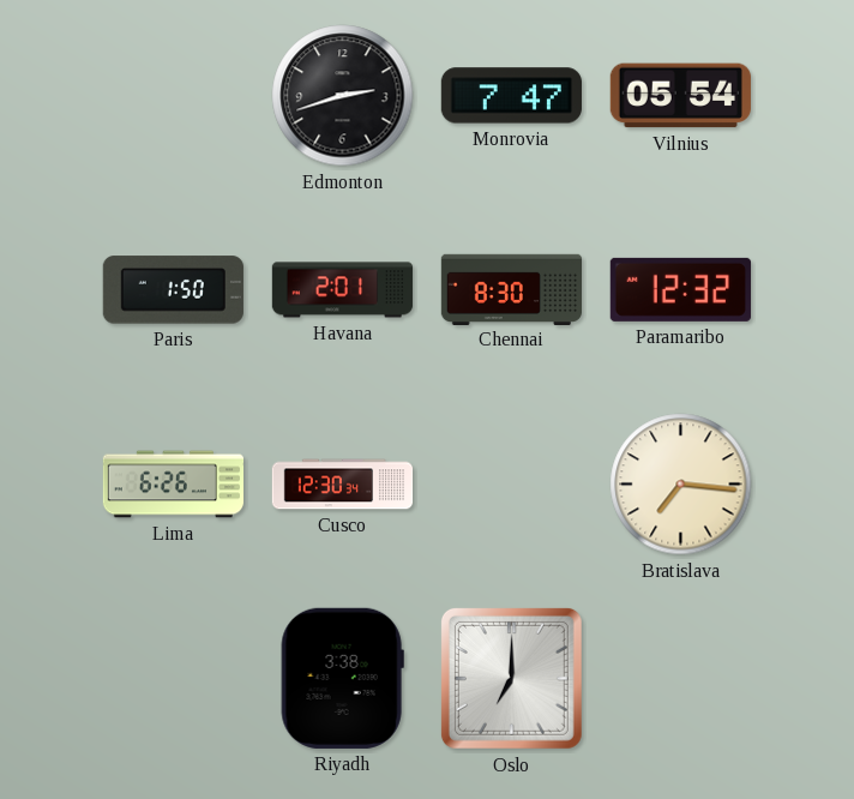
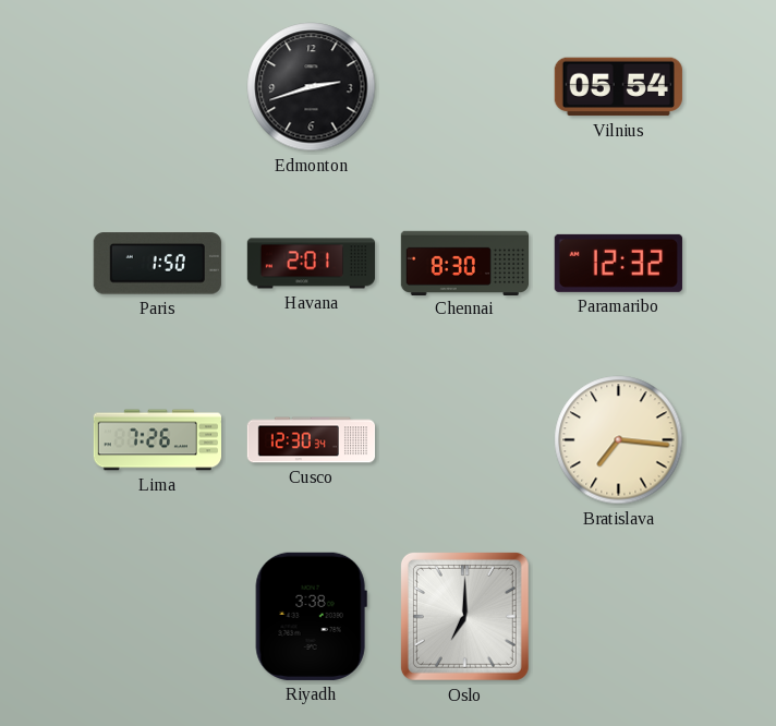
Monrovia: 7:47 -> none
Lima: 6:26 -> 7:26
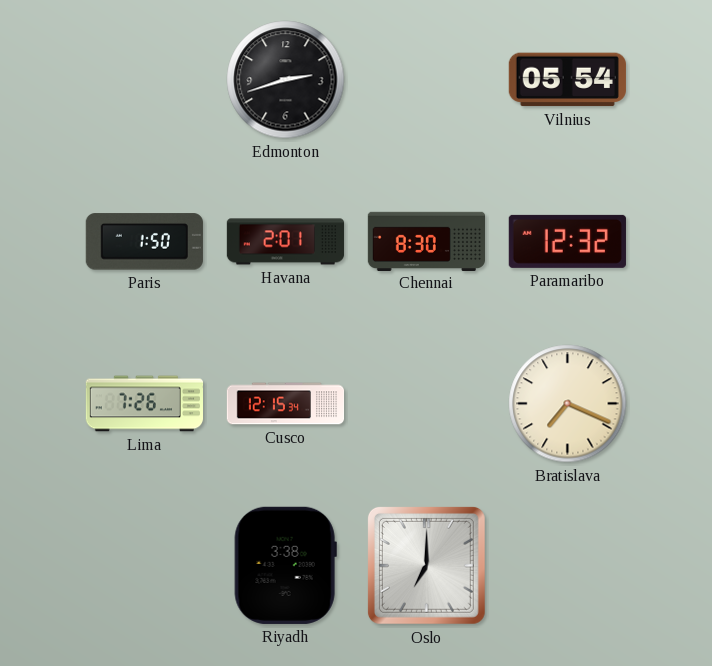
Cusco: 12:30 -> 12:15
Bratislava: 7:16 -> 7:19
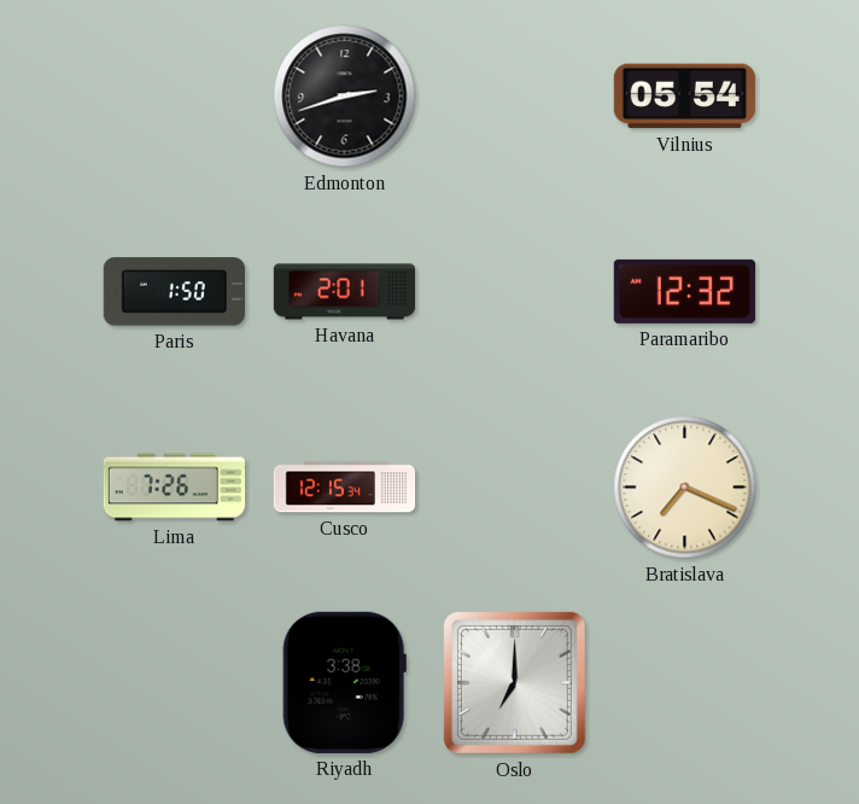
Chennai: 8:30 -> none
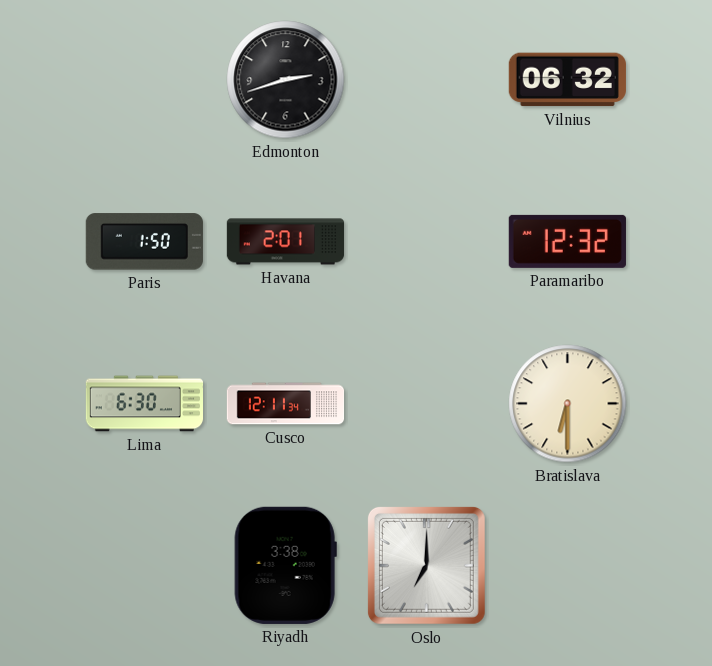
Vilnius: 05:54 -> 06:32
Lima: 7:26 -> 6:30
Cusco: 12:15 -> 12:11
Bratislava: 7:19 -> 6:30
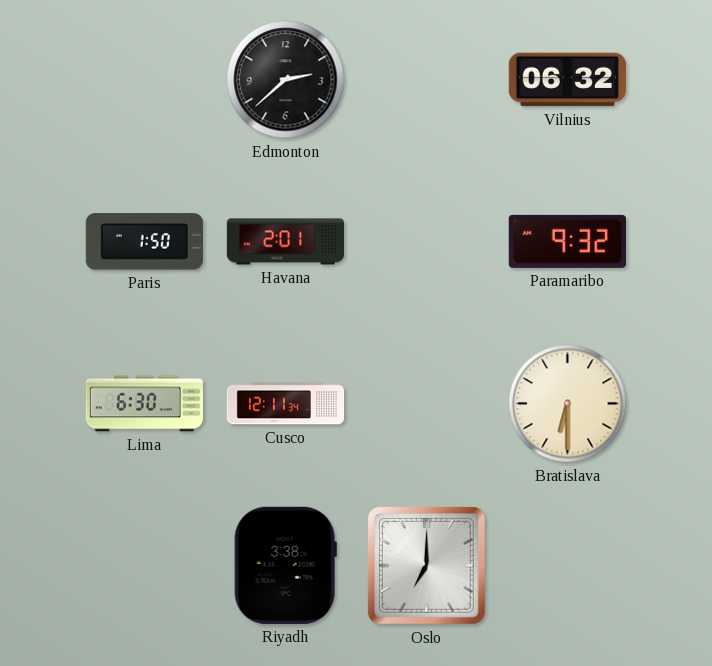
Edmonton: 2:42 -> 2:38
Paramaribo: 12:32 -> 9:32
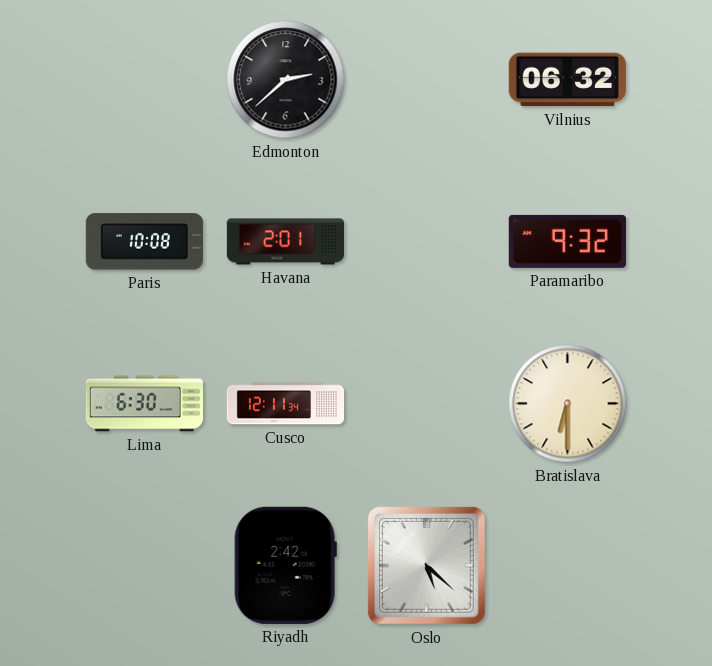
Paris: 1:50 -> 10:08
Riyadh: 3:38 -> 2:42
Oslo: 7:00 -> 5:22
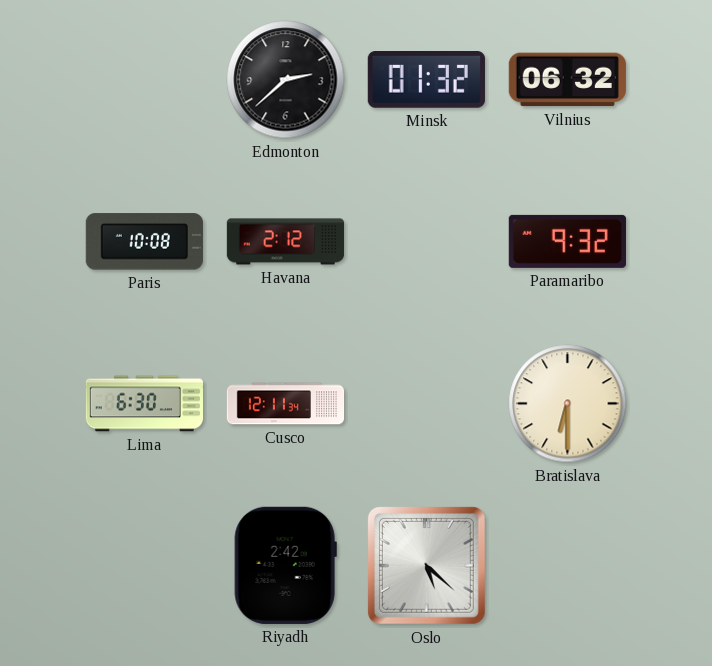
Minsk: none -> 01:32
Havana: 2:01 -> 2:12
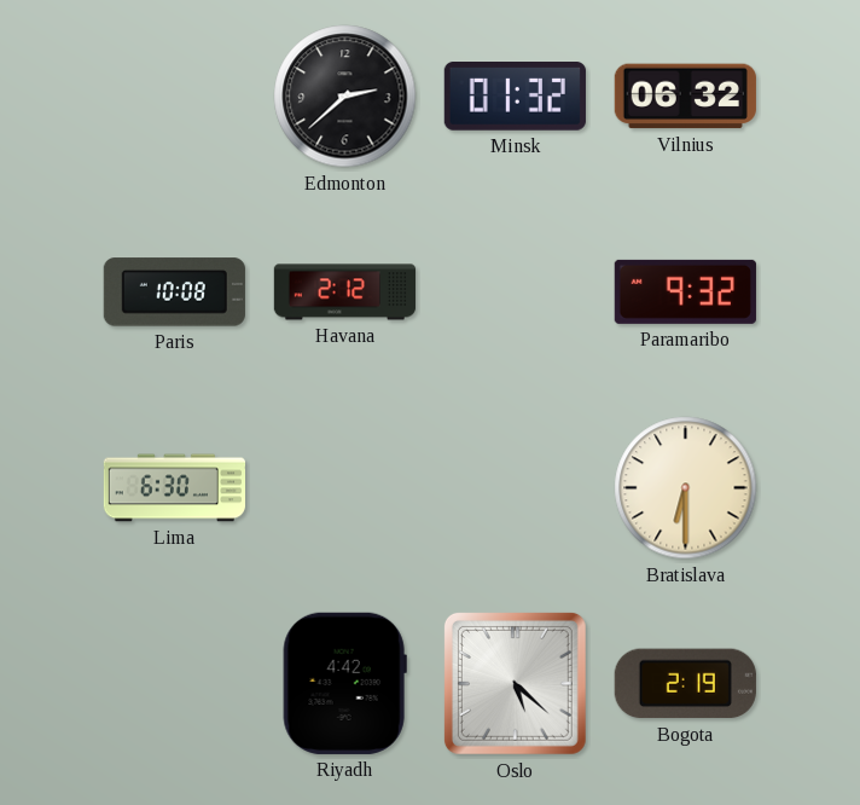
Cusco: 12:11 -> none
Riyadh: 2:42 -> 4:42
Bogota: none -> 2:19
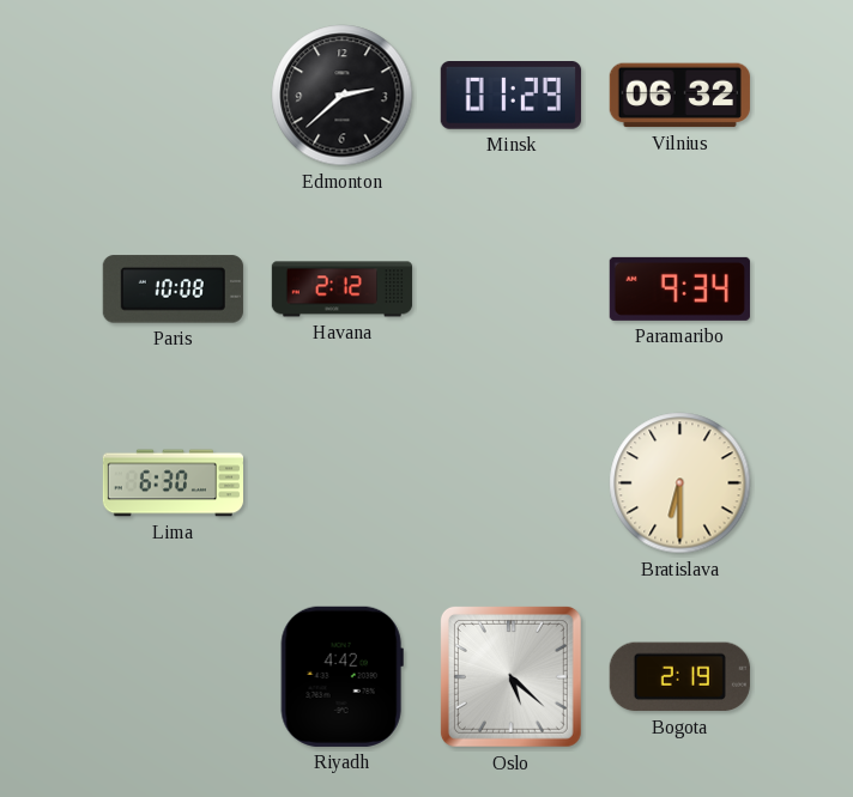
Minsk: 01:32 -> 01:29
Paramaribo: 9:32 -> 9:34
